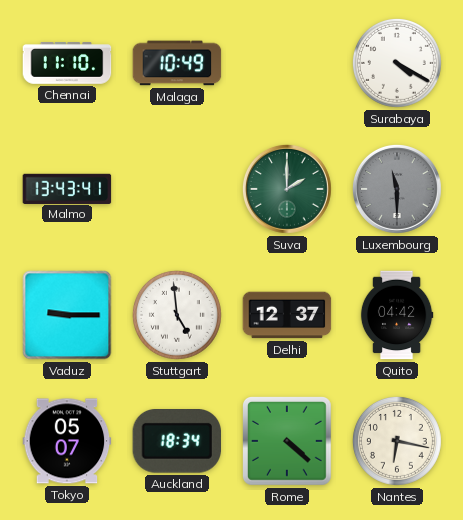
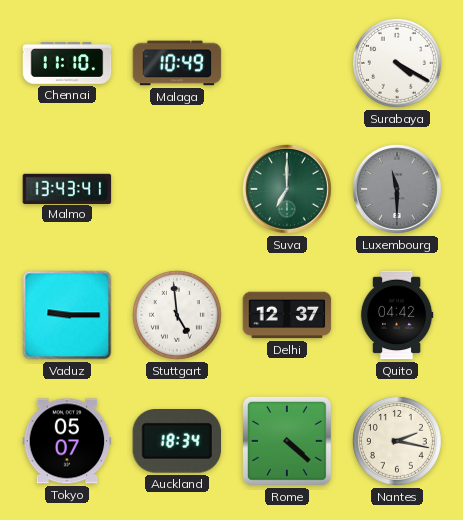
Suva: 2:00 -> 7:00
Nantes: 6:17 -> 2:17
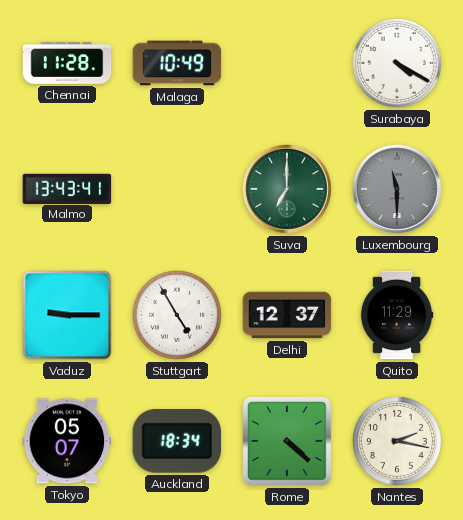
Chennai: 11:10 -> 11:28
Stuttgart: 4:59 -> 4:55
Quito: 04:42 -> 11:29
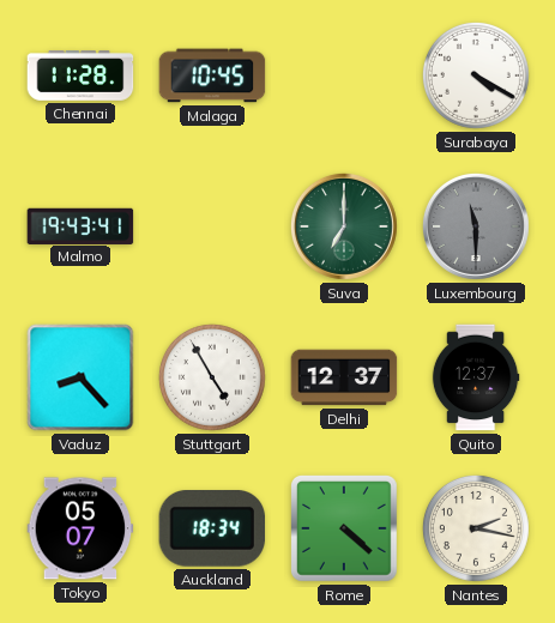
Malaga: 10:49 -> 10:45
Malmo: 13:43 -> 19:43
Vaduz: 9:15 -> 8:23
Quito: 11:29 -> 12:37
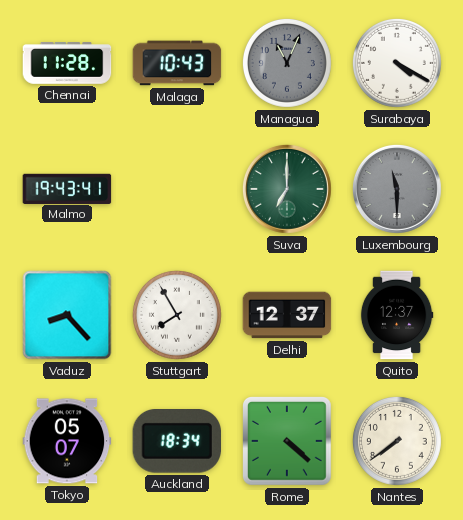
Malaga: 10:45 -> 10:43
Managua: none -> 11:04
Stuttgart: 4:55 -> 7:55
Nantes: 2:17 -> 7:39
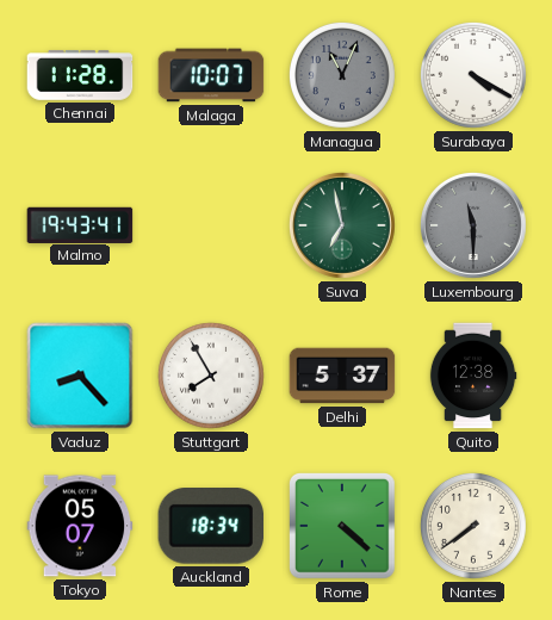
Malaga: 10:43 -> 10:07
Suva: 7:00 -> 6:58
Delhi: 12:37 -> 5:37
Quito: 12:37 -> 12:38
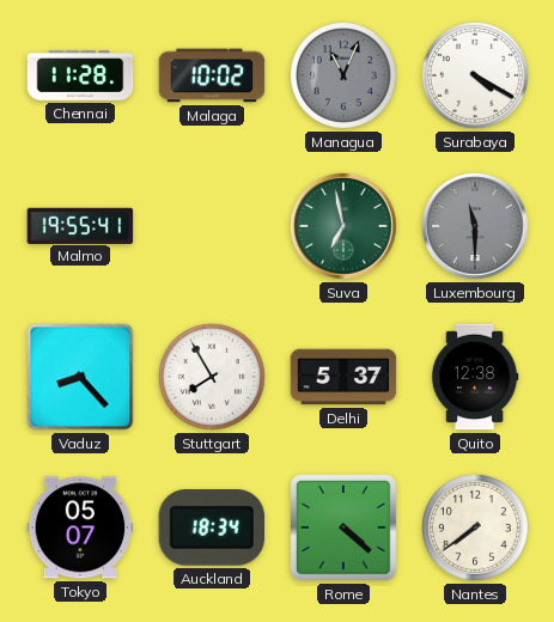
Malaga: 10:07 -> 10:02
Malmo: 19:43 -> 19:55
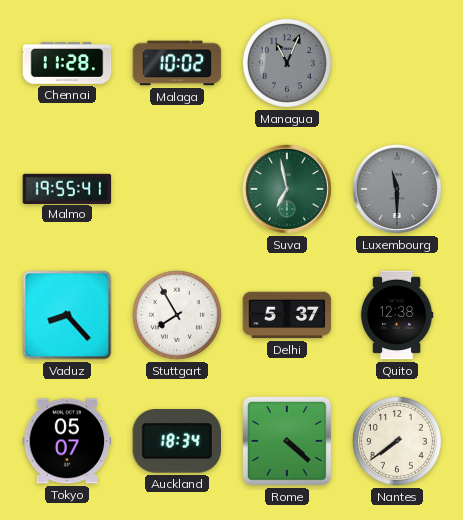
Surabaya: 4:20 -> none
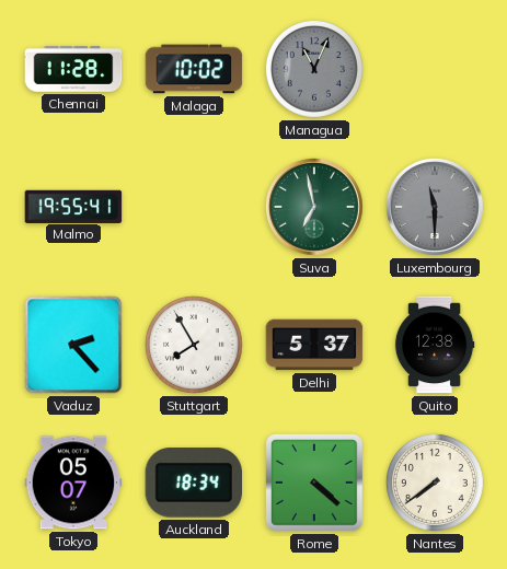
Vaduz: 8:23 -> 2:23
